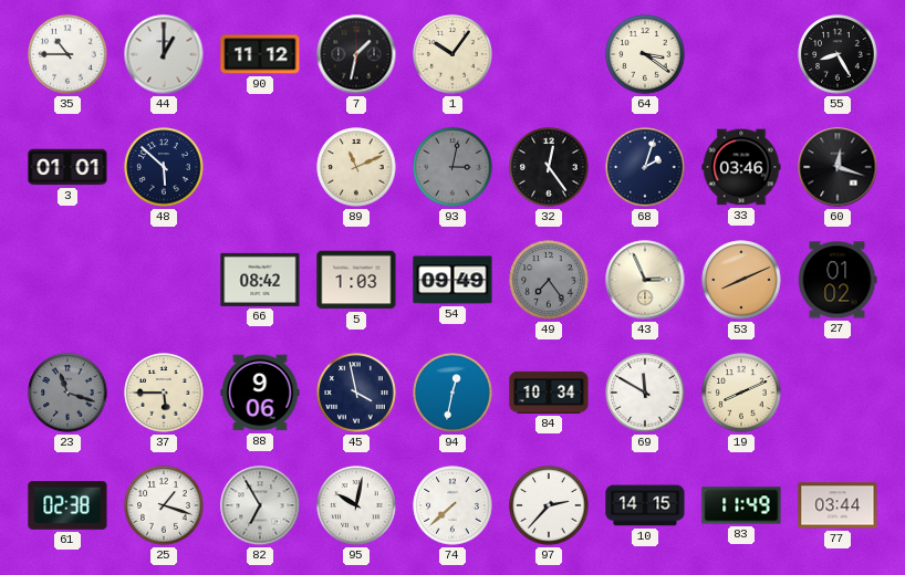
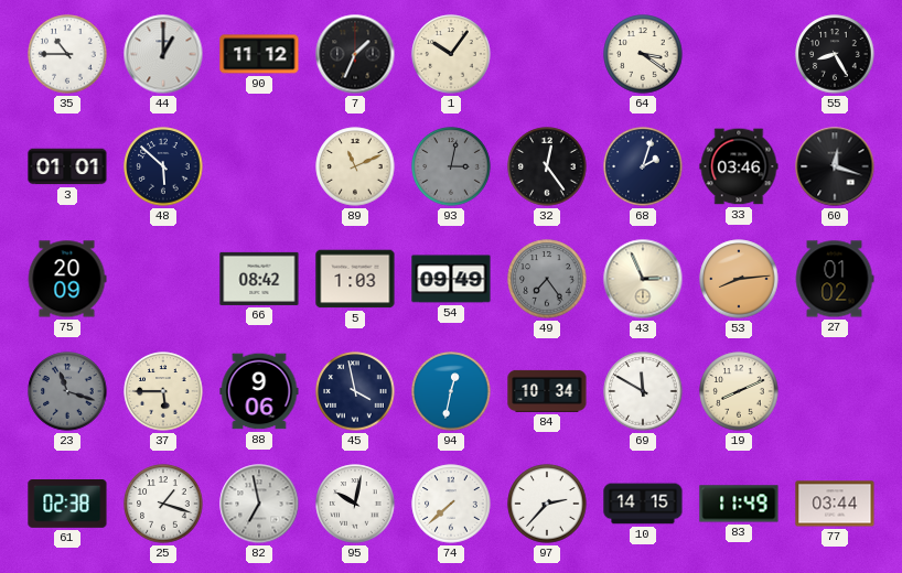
7: 1:32 -> 1:34
75: none -> 20:09
53: 8:11 -> 8:14
82: 6:55 -> 6:58
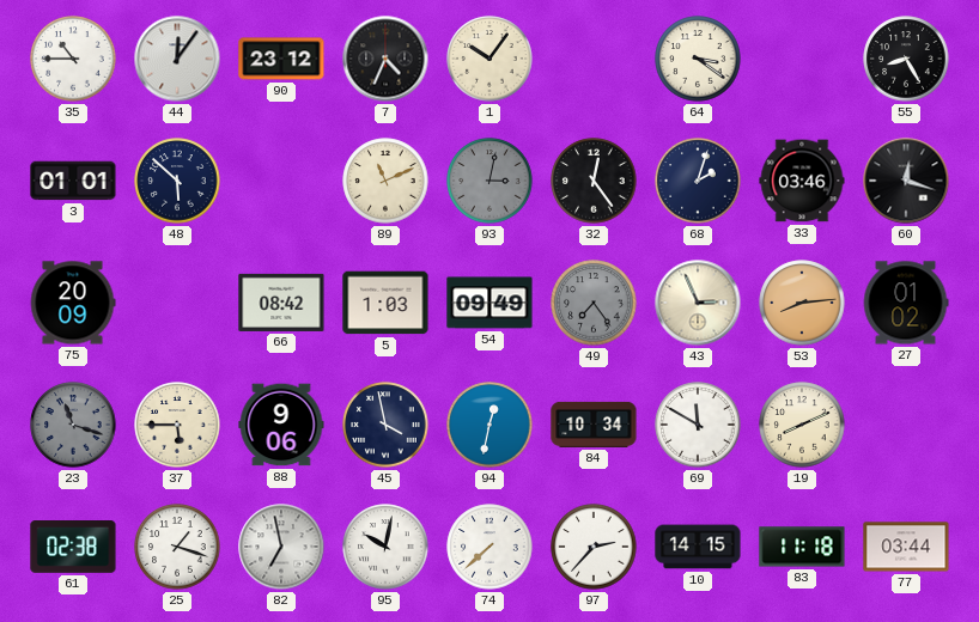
44: 1:00 -> 12:06
90: 11:12 -> 23:12
7: 1:34 -> 4:34
83: 11:49 -> 11:18
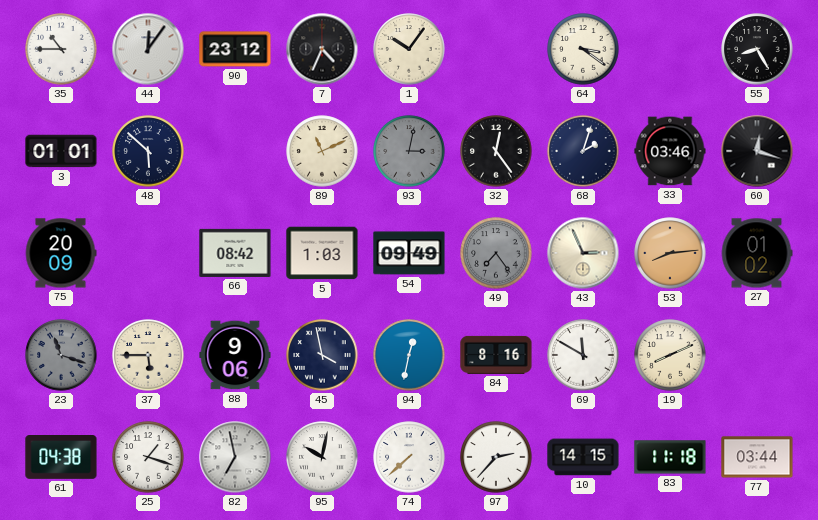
84: 10:34 -> 8:16
61: 02:38 -> 04:38
